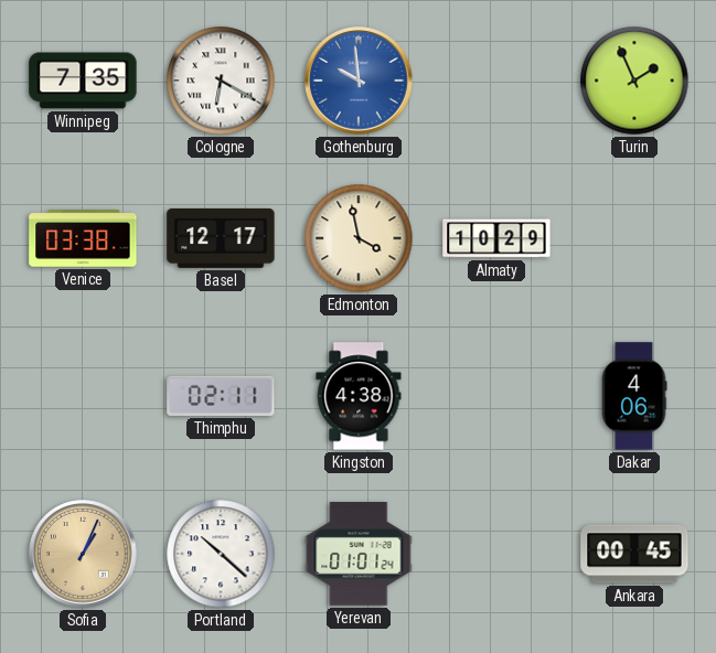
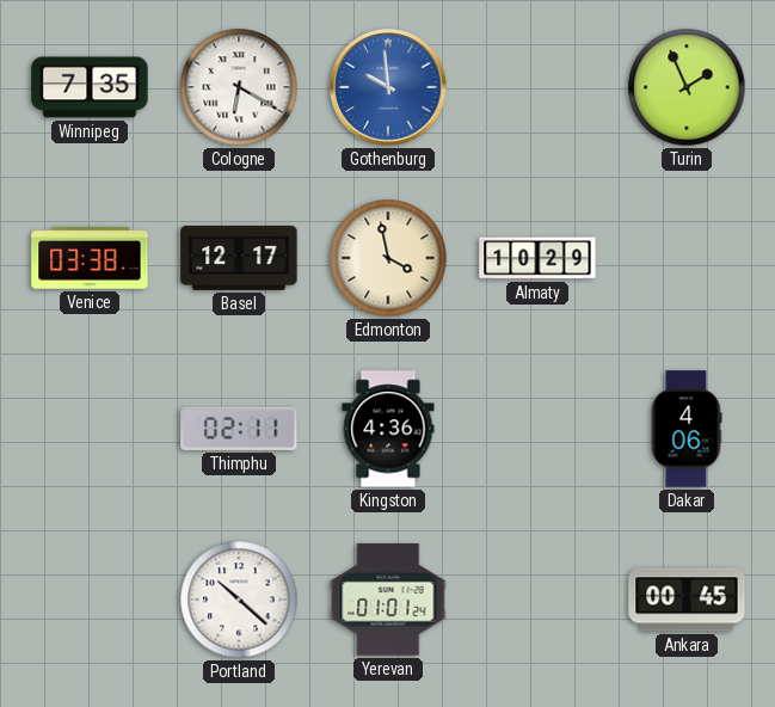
Kingston: 4:38 -> 4:36
Sofia: 1:04 -> none
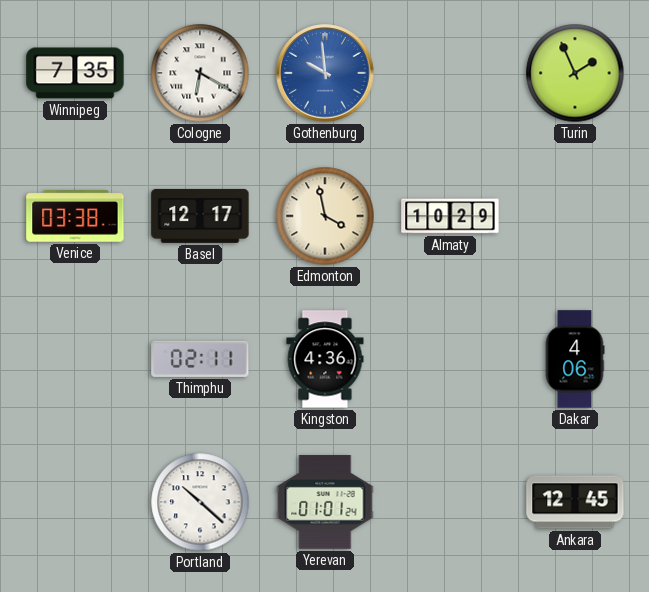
Ankara: 00:45 -> 12:45
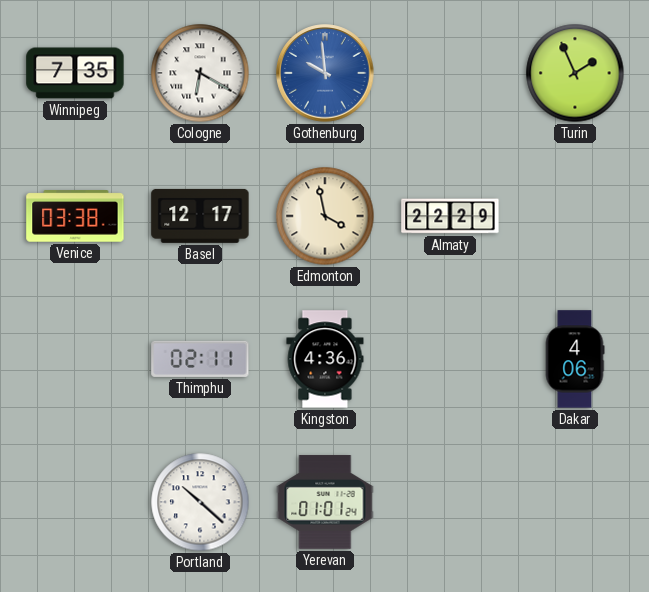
Almaty: 10:29 -> 22:29
Ankara: 12:45 -> none
